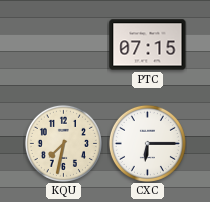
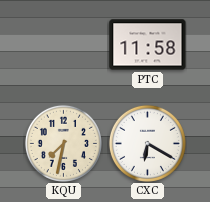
PTC: 07:15 -> 11:58
CXC: 6:15 -> 6:20
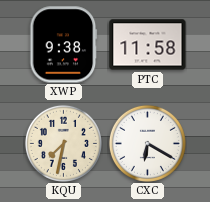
XWP: none -> 9:38
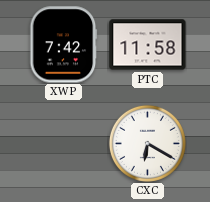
XWP: 9:38 -> 7:42
KQU: 7:32 -> none
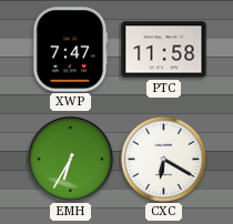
XWP: 7:42 -> 7:47
EMH: none -> 6:35
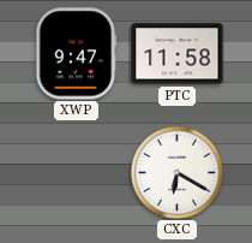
XWP: 7:47 -> 9:47
EMH: 6:35 -> none
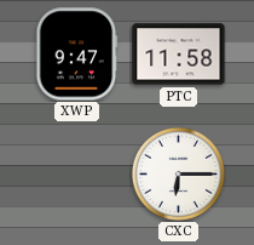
CXC: 6:20 -> 6:15
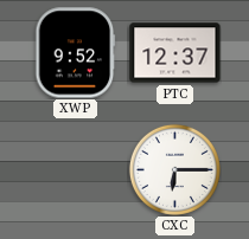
XWP: 9:47 -> 9:52
PTC: 11:58 -> 12:37
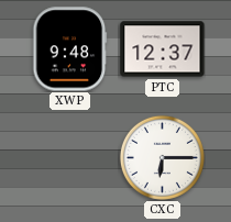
XWP: 9:52 -> 9:48
